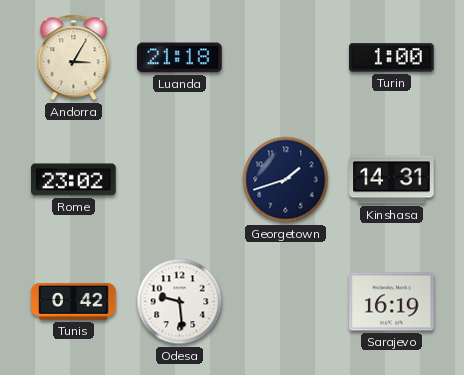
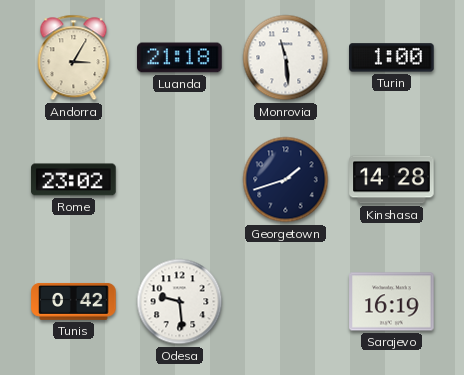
Monrovia: none -> 11:29
Kinshasa: 14:31 -> 14:28
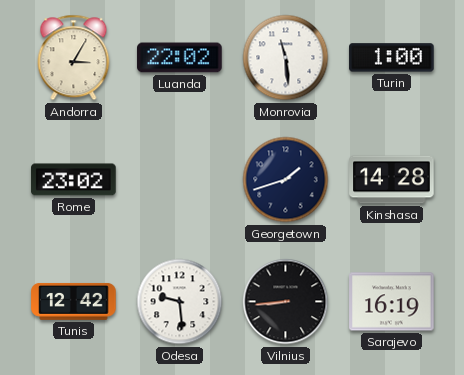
Luanda: 21:18 -> 22:02
Tunis: 0:42 -> 12:42
Vilnius: none -> 8:44
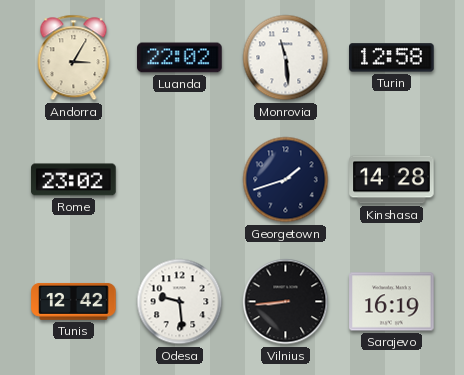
Turin: 1:00 -> 12:58
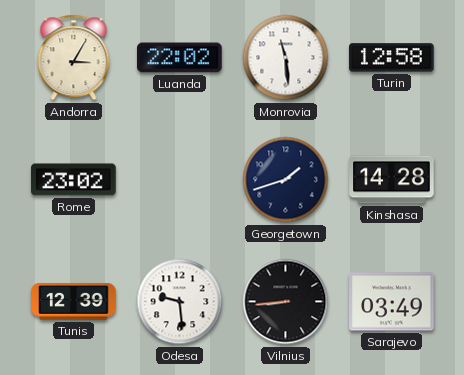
Tunis: 12:42 -> 12:39
Sarajevo: 16:19 -> 03:49
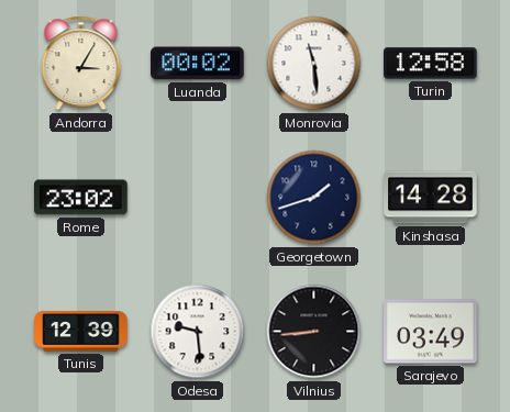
Luanda: 22:02 -> 00:02
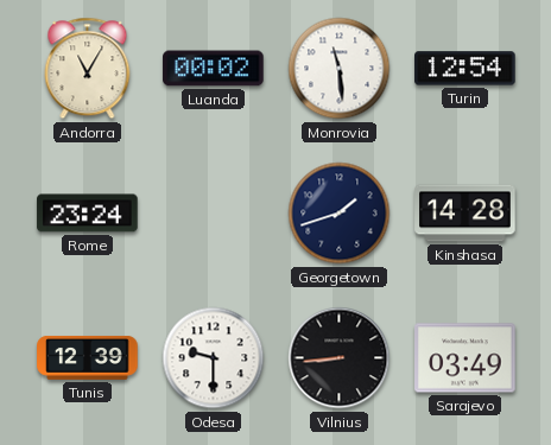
Andorra: 3:05 -> 11:05
Turin: 12:58 -> 12:54
Rome: 23:02 -> 23:24
Odesa: 9:29 -> 9:30
